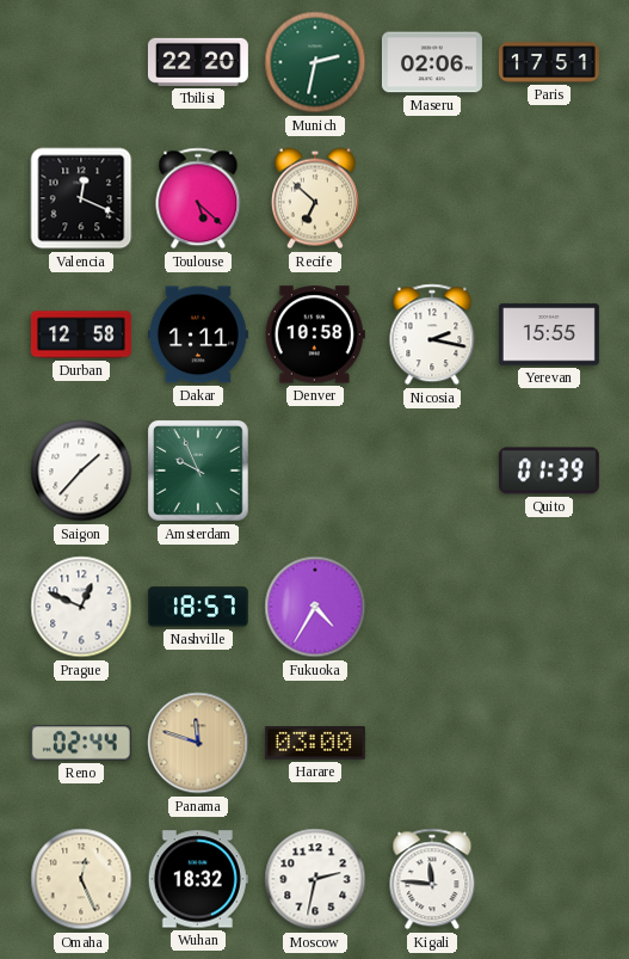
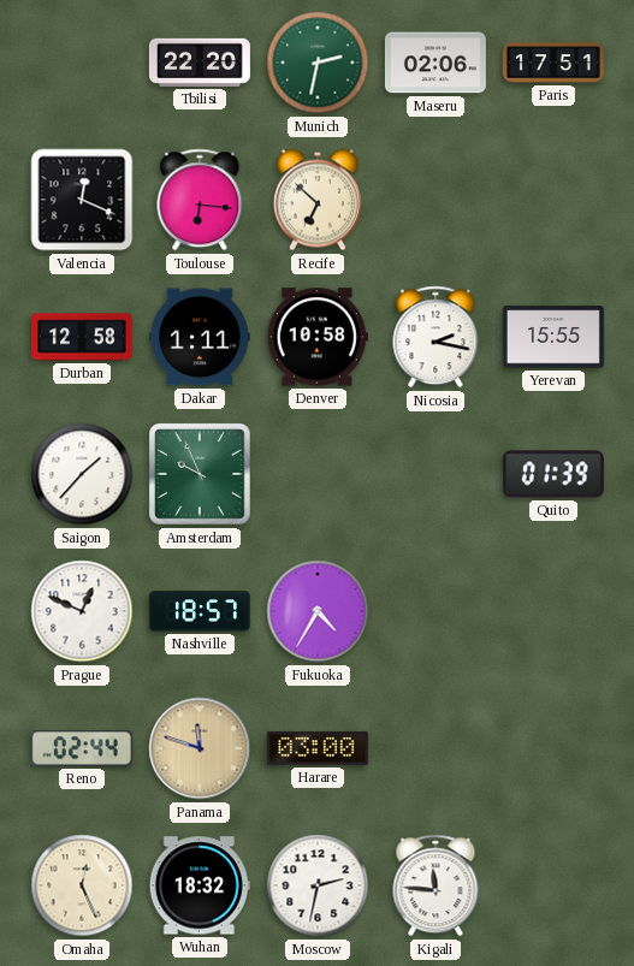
Toulouse: 5:22 -> 6:16
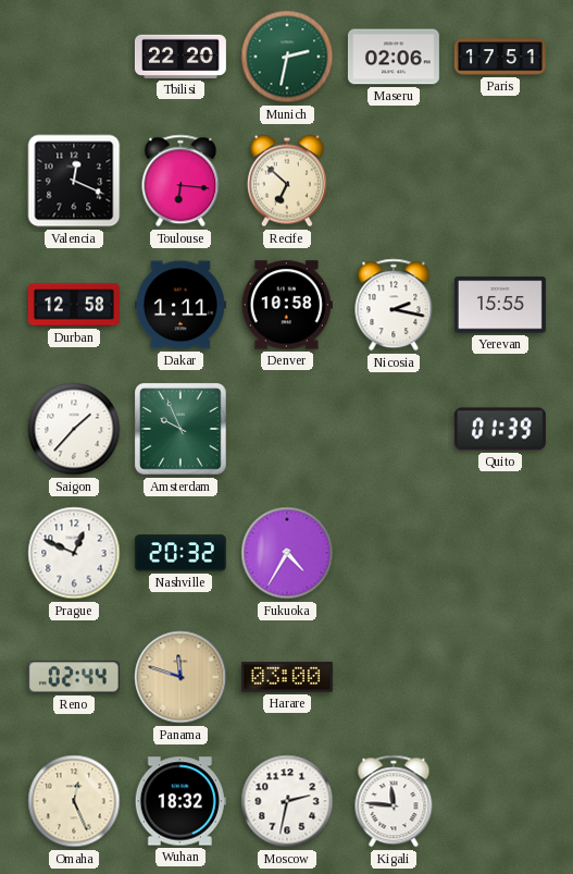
Nashville: 18:57 -> 20:32
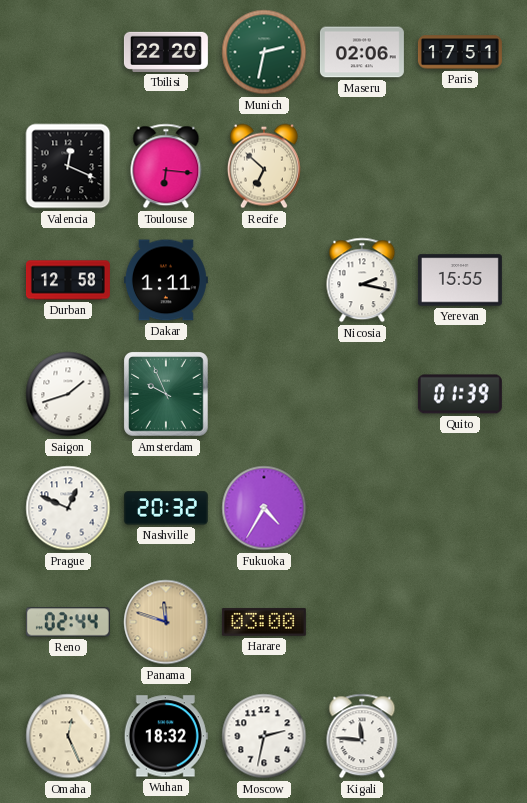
Denver: 10:58 -> none
Saigon: 1:37 -> 1:42
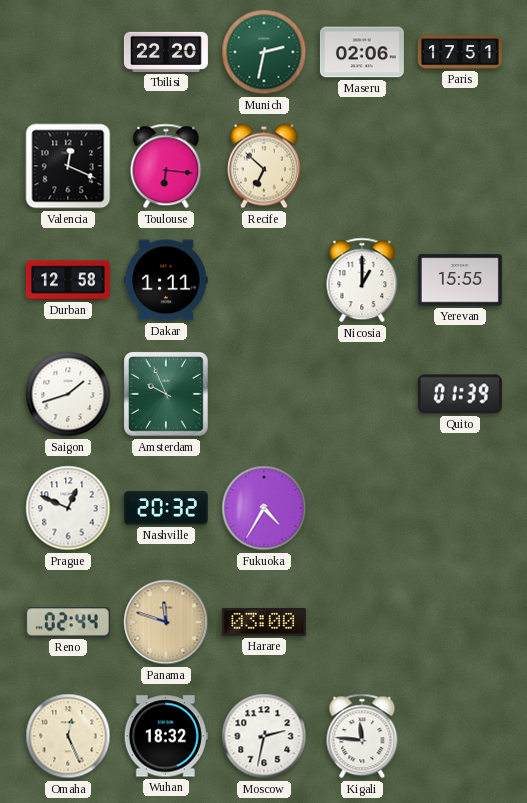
Nicosia: 2:17 -> 1:00
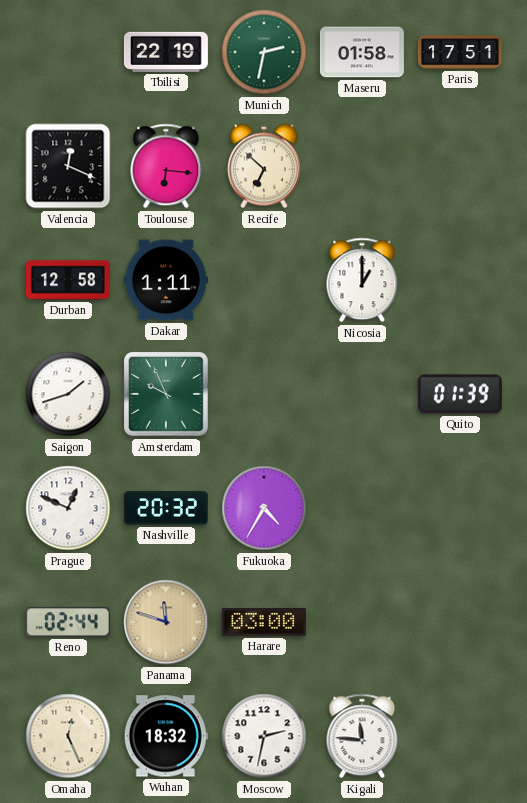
Tbilisi: 22:20 -> 22:19
Maseru: 02:06 -> 01:58
Yerevan: 15:55 -> none
